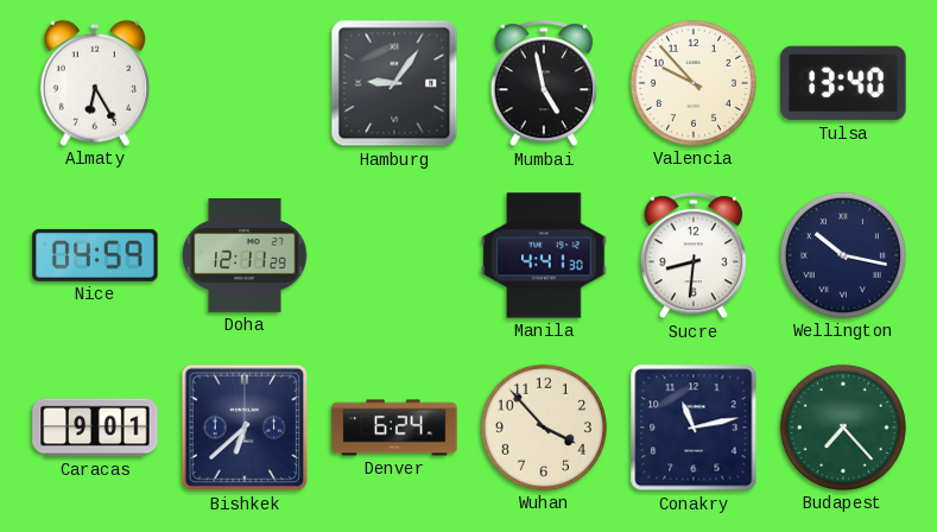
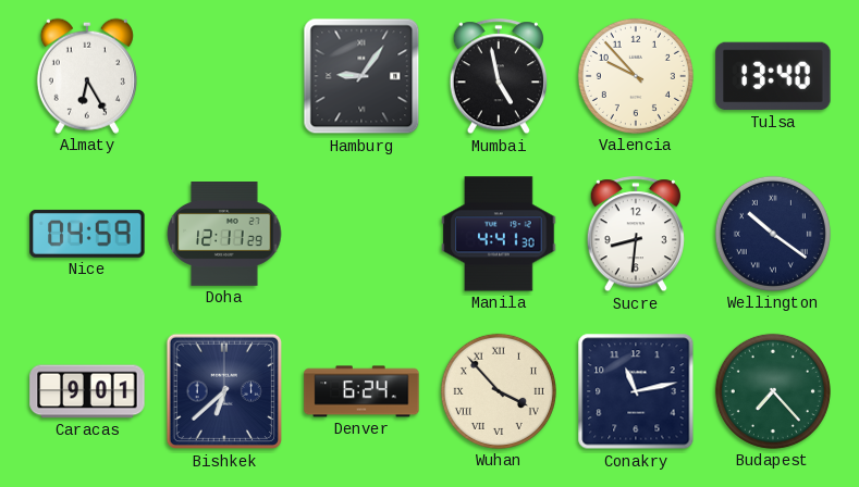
Wellington: 10:17 -> 10:21
Wuhan numerals: Arabic -> Roman
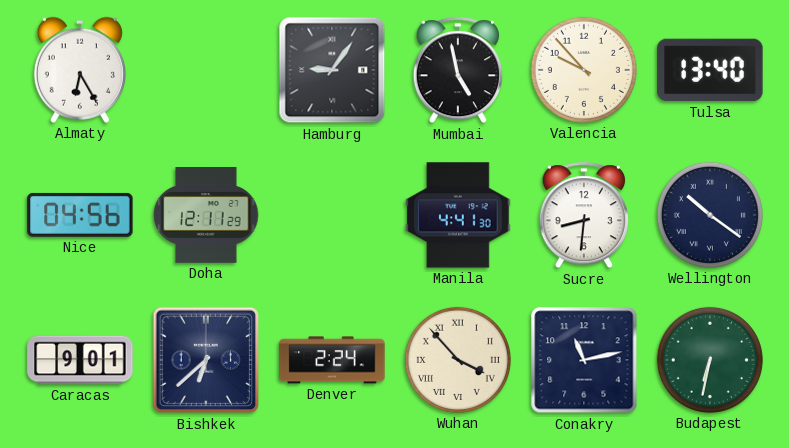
Nice: 04:59 -> 04:56
Denver: 6:24 -> 2:24
Budapest: 7:23 -> 6:32
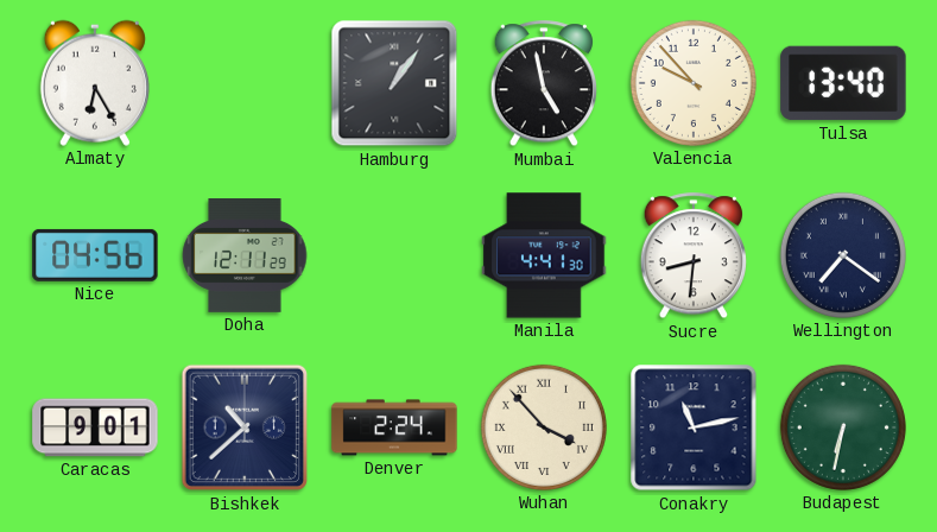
Hamburg: 9:06 -> 1:06
Wellington: 10:21 -> 7:21
Bishkek: 6:38 -> 10:38
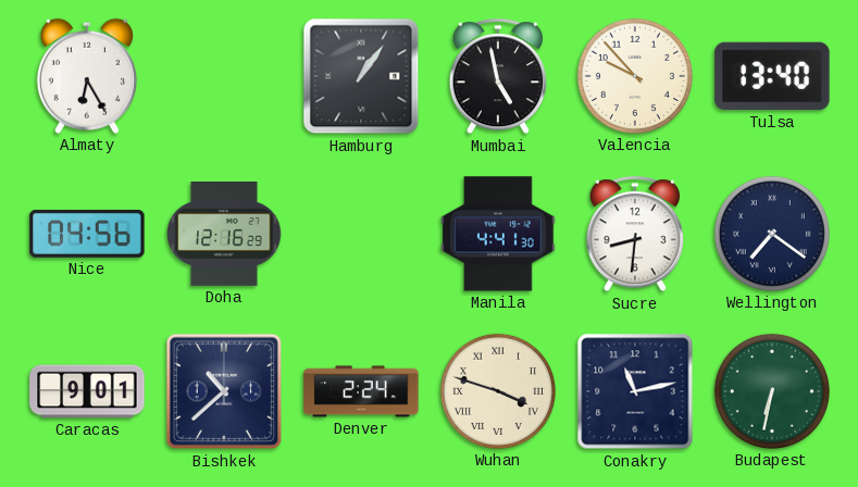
Doha: 12:11 -> 12:16
Wuhan: 3:53 -> 3:48
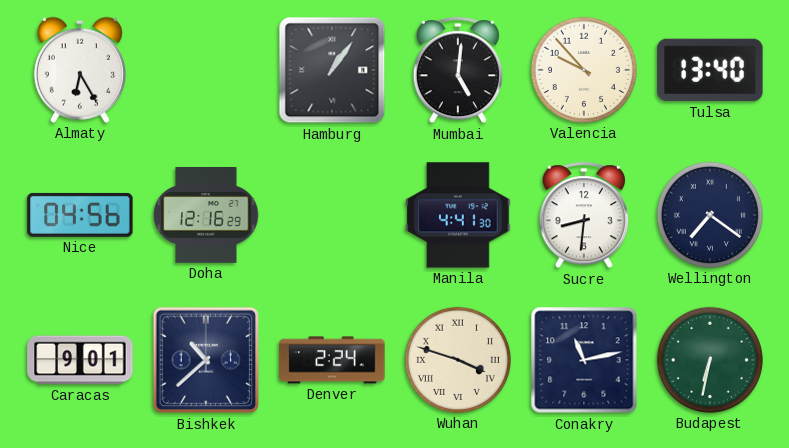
Mumbai: 4:58 -> 5:01
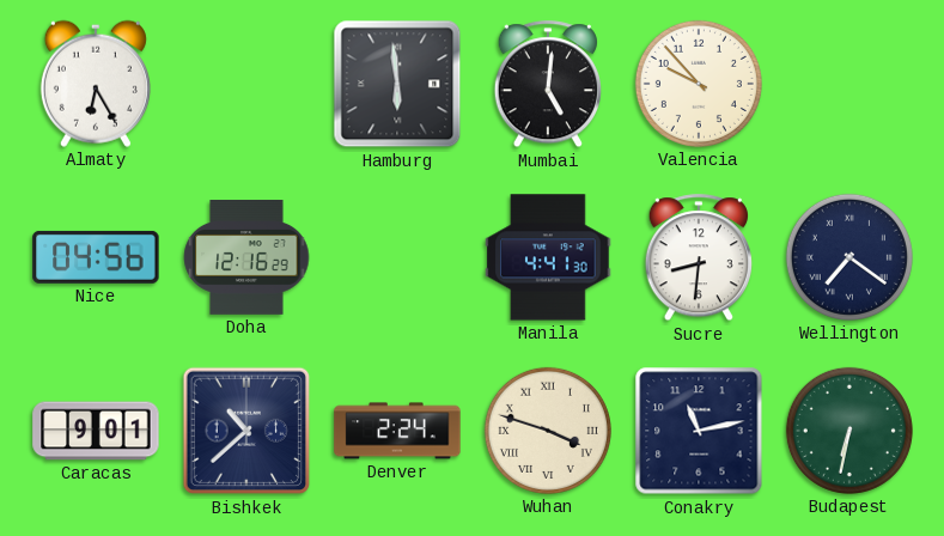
Hamburg: 1:06 -> 5:59
Tulsa: 13:40 -> none
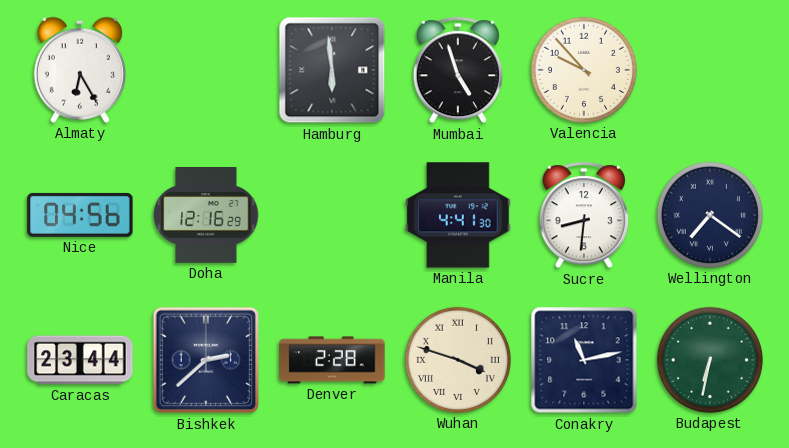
Mumbai: 5:01 -> 4:57
Caracas: 9:01 -> 23:44
Bishkek: 10:38 -> 2:38
Denver: 2:24 -> 2:28
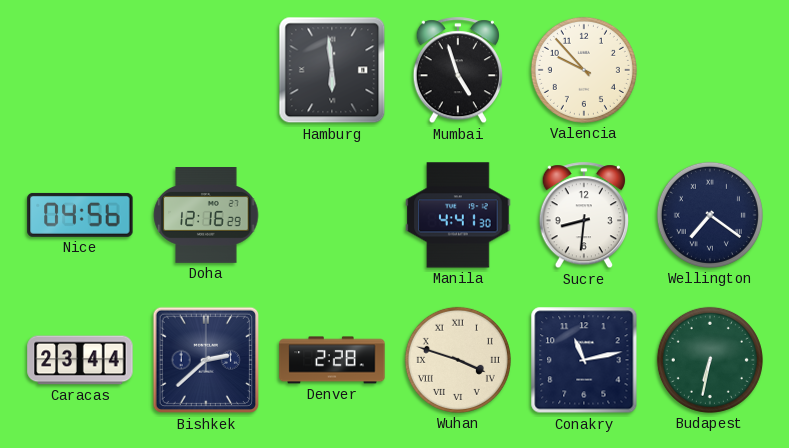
Almaty: 6:25 -> none
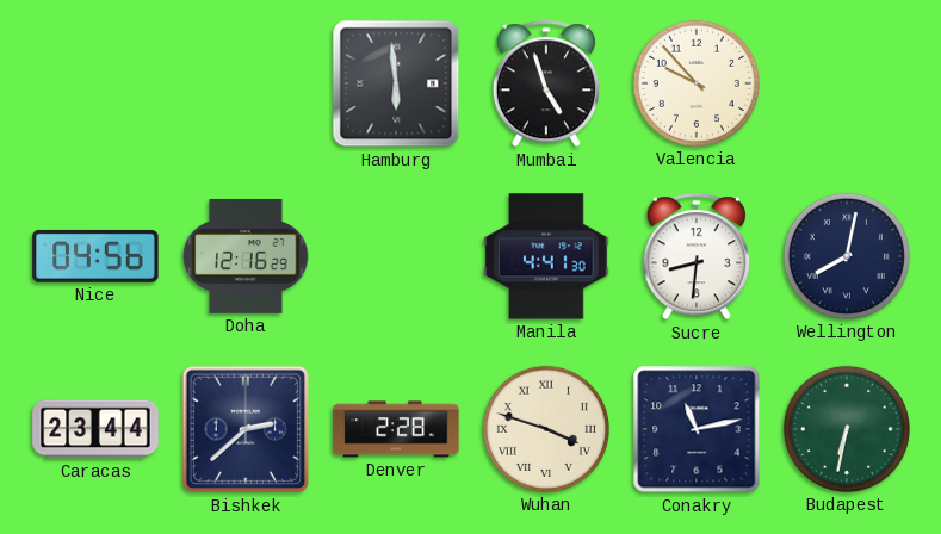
Wellington: 7:21 -> 8:02
